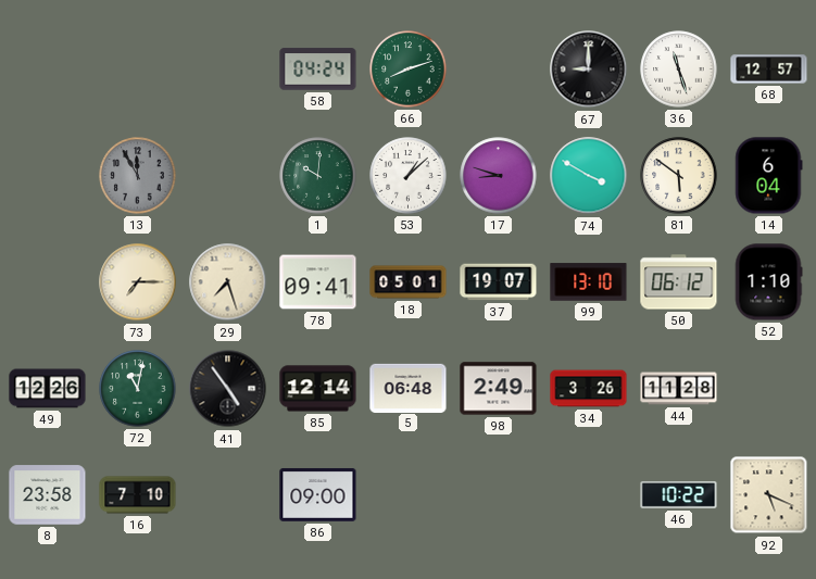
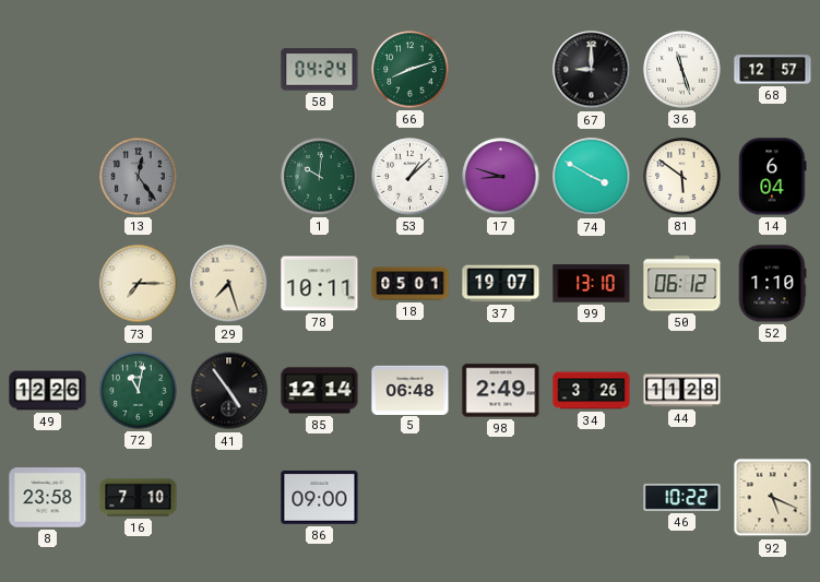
13: 11:55 -> 12:24
78: 09:41 -> 10:11
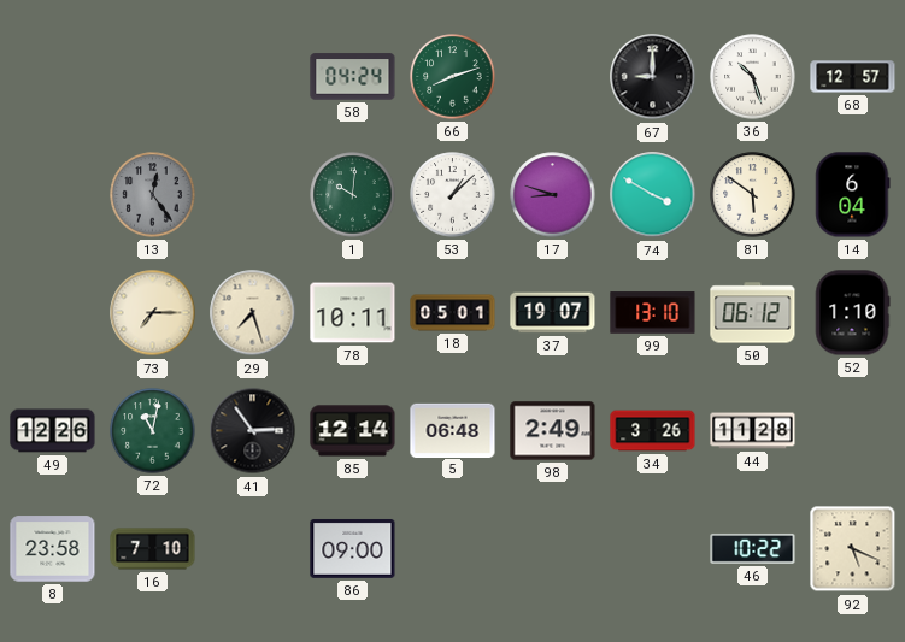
36: 11:27 -> 10:27
41: 4:54 -> 2:54
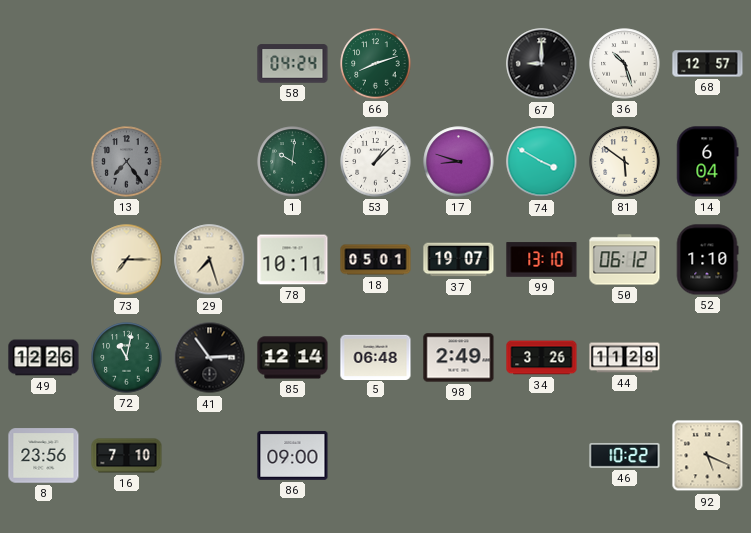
13: 12:24 -> 7:24
8: 23:58 -> 23:56
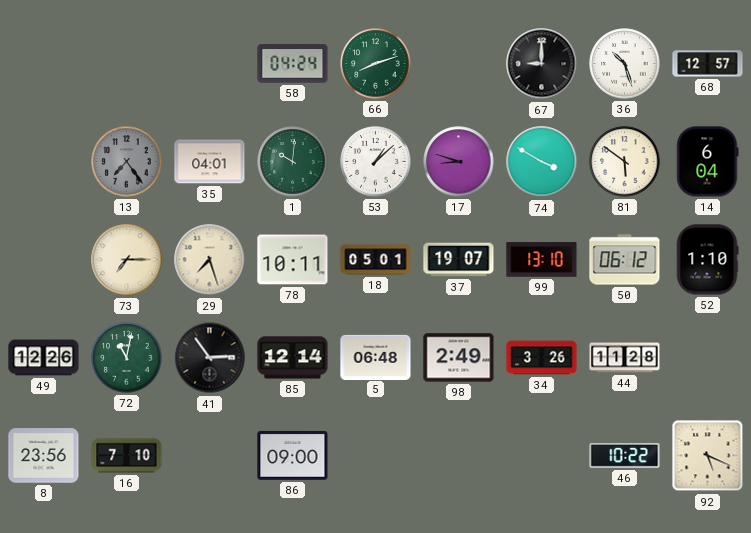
35: none -> 04:01
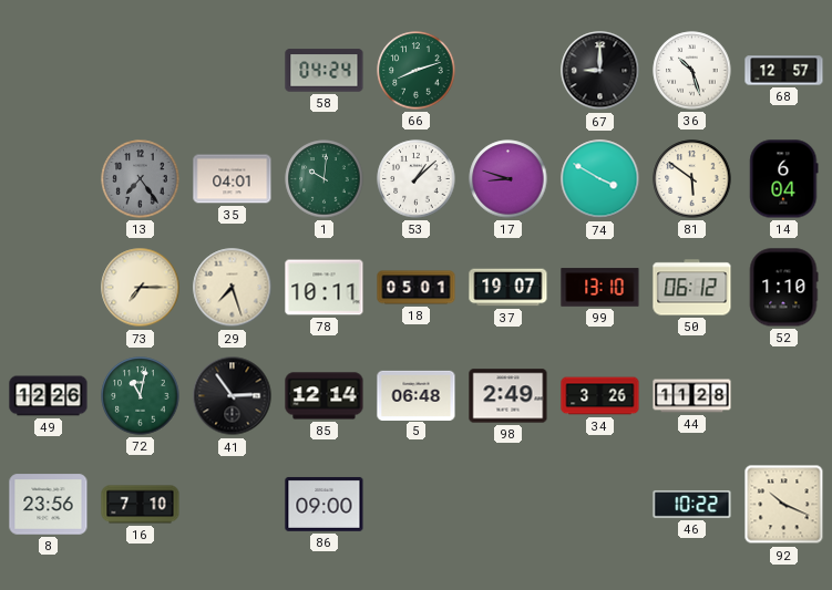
92: 5:19 -> 10:19
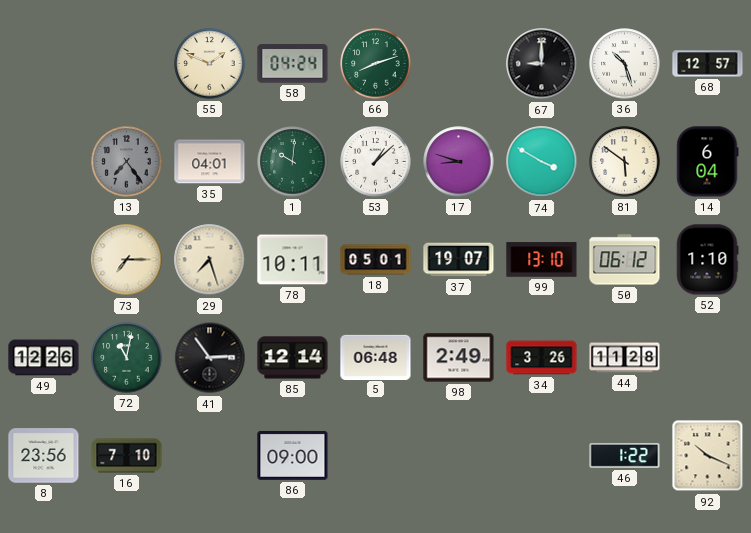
55: none -> 1:49
46: 10:22 -> 1:22
